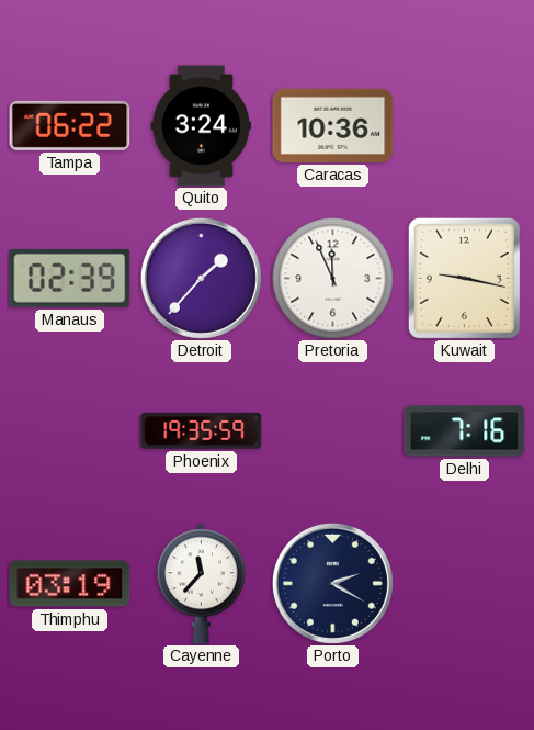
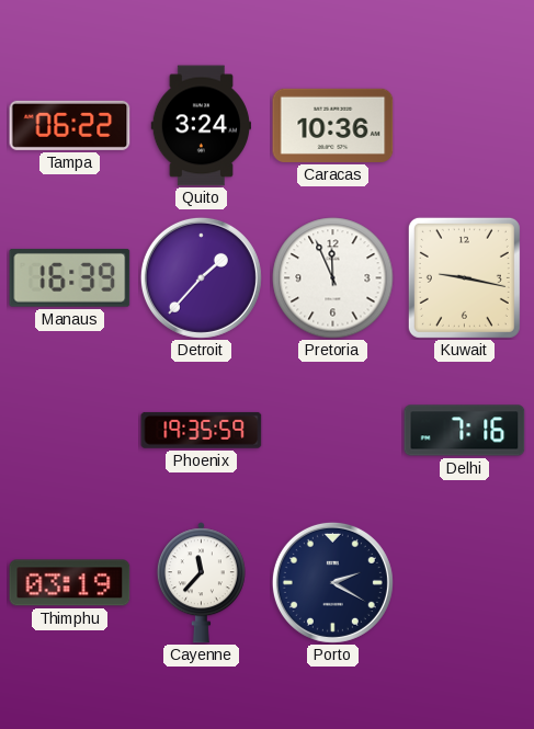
Manaus: 02:39 -> 16:39
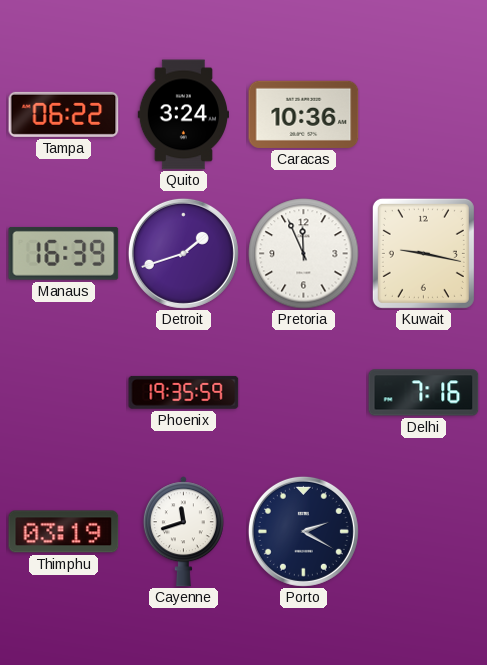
Detroit: 1:37 -> 1:42
Cayenne: 11:37 -> 11:42
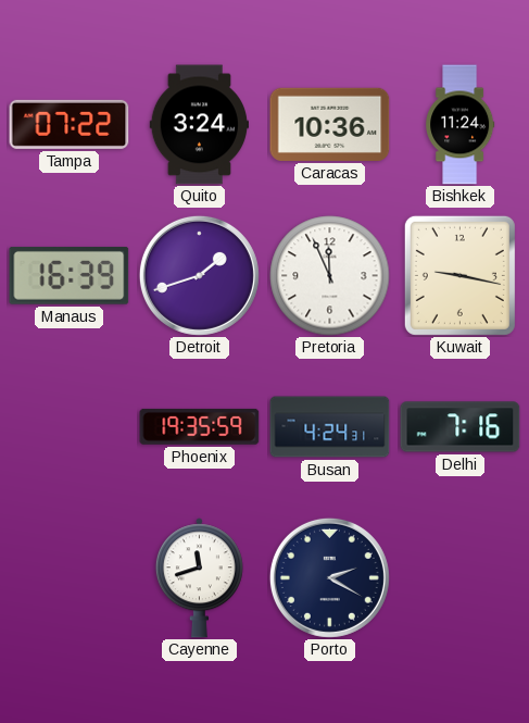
Tampa: 06:22 -> 07:22
Bishkek: none -> 11:24
Busan: none -> 4:24
Thimphu: 03:19 -> none
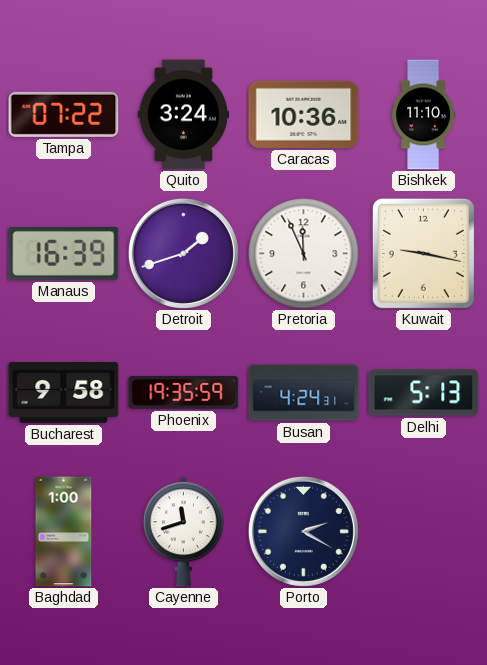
Bishkek: 11:24 -> 11:10
Bucharest: none -> 9:58
Delhi: 7:16 -> 5:13
Baghdad: none -> 1:00
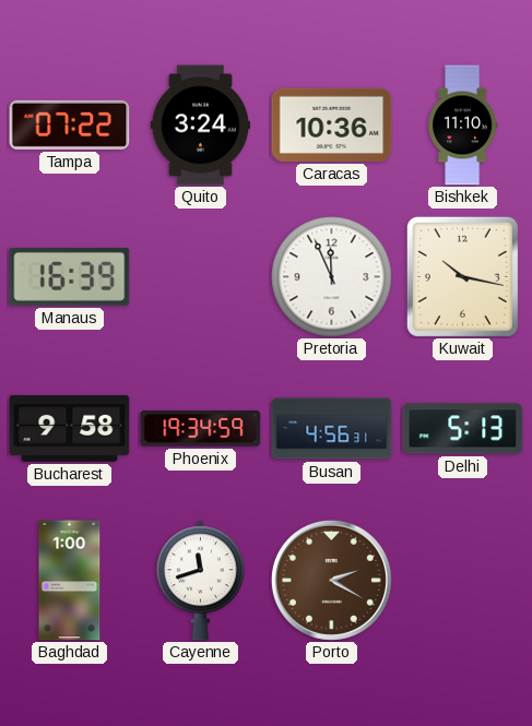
Detroit: 1:42 -> none
Kuwait: 9:17 -> 10:17
Phoenix: 19:35 -> 19:34
Busan: 4:24 -> 4:56
Porto dial: navy -> brown
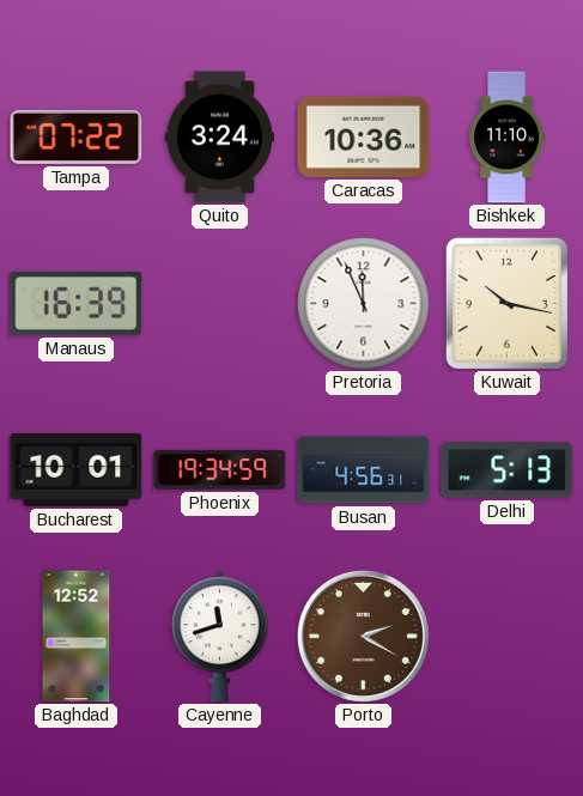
Bucharest: 9:58 -> 10:01
Baghdad: 1:00 -> 12:52
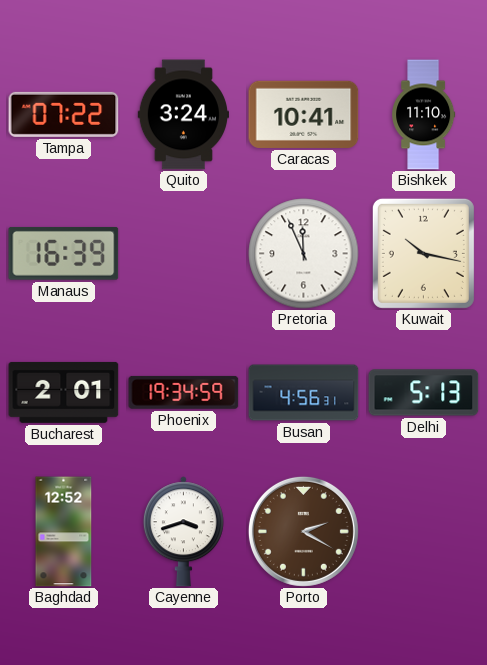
Caracas: 10:36 -> 10:41
Bucharest: 10:01 -> 2:01
Cayenne: 11:42 -> 3:42
